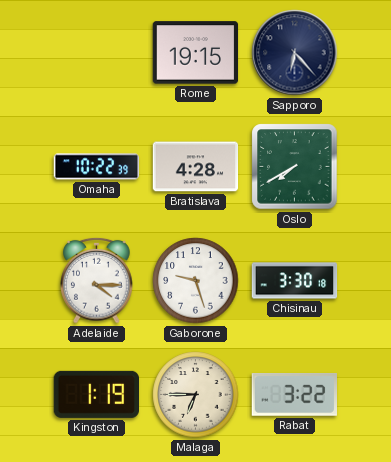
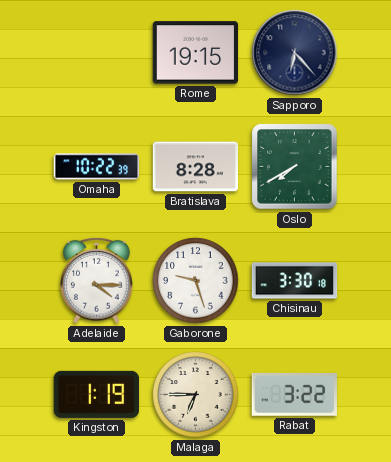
Bratislava: 4:28 -> 8:28
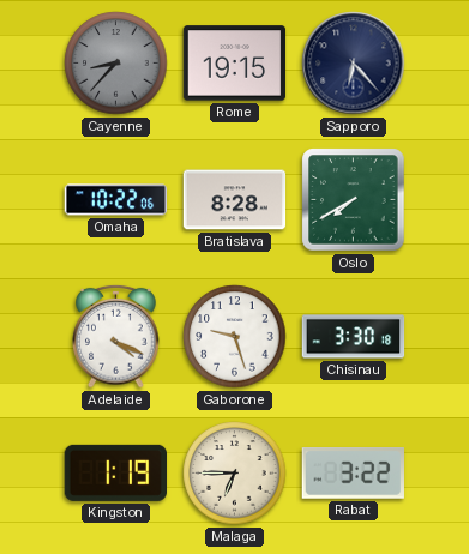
Cayenne: none -> 8:37
Omaha: 10:22:39 -> 10:22:06
Adelaide: 4:15 -> 4:19
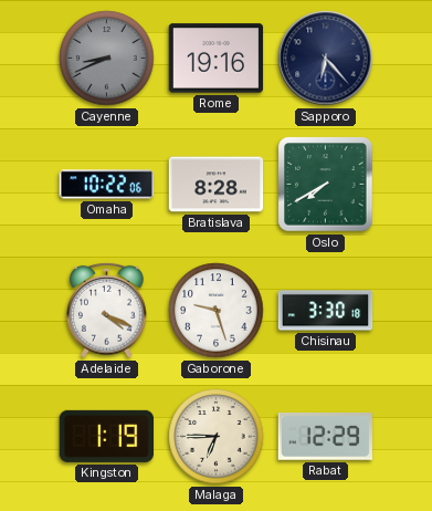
Cayenne: 8:37 -> 8:41
Rome: 19:15 -> 19:16
Rabat: 3:22 -> 12:29
